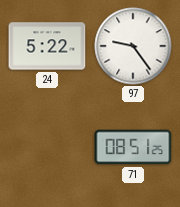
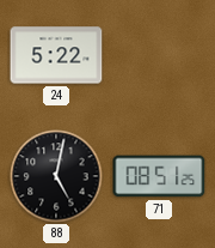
97: 9:24 -> none
88: none -> 5:02
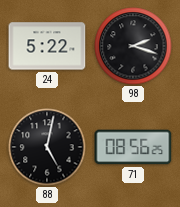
98: none -> 2:18
71: 08:51 -> 08:56
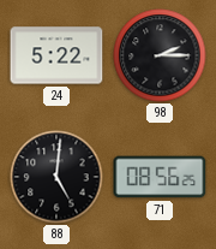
98: 2:18 -> 2:15
88: 5:02 -> 5:01
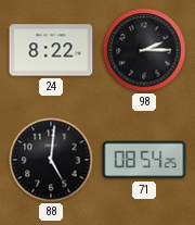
24: 5:22 -> 8:22
71: 08:56 -> 08:54
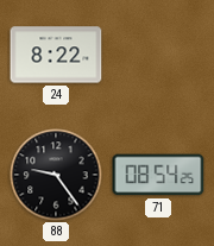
98: 2:15 -> none
88: 5:01 -> 9:24
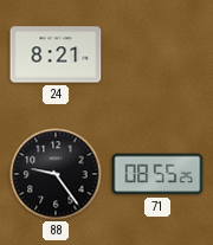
24: 8:22 -> 8:21
71: 08:54 -> 08:55
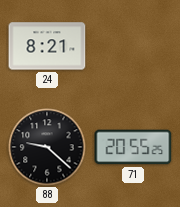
88: 9:24 -> 9:22
71: 08:55 -> 20:55
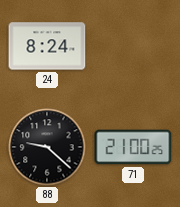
24: 8:21 -> 8:24
71: 20:55 -> 21:00
